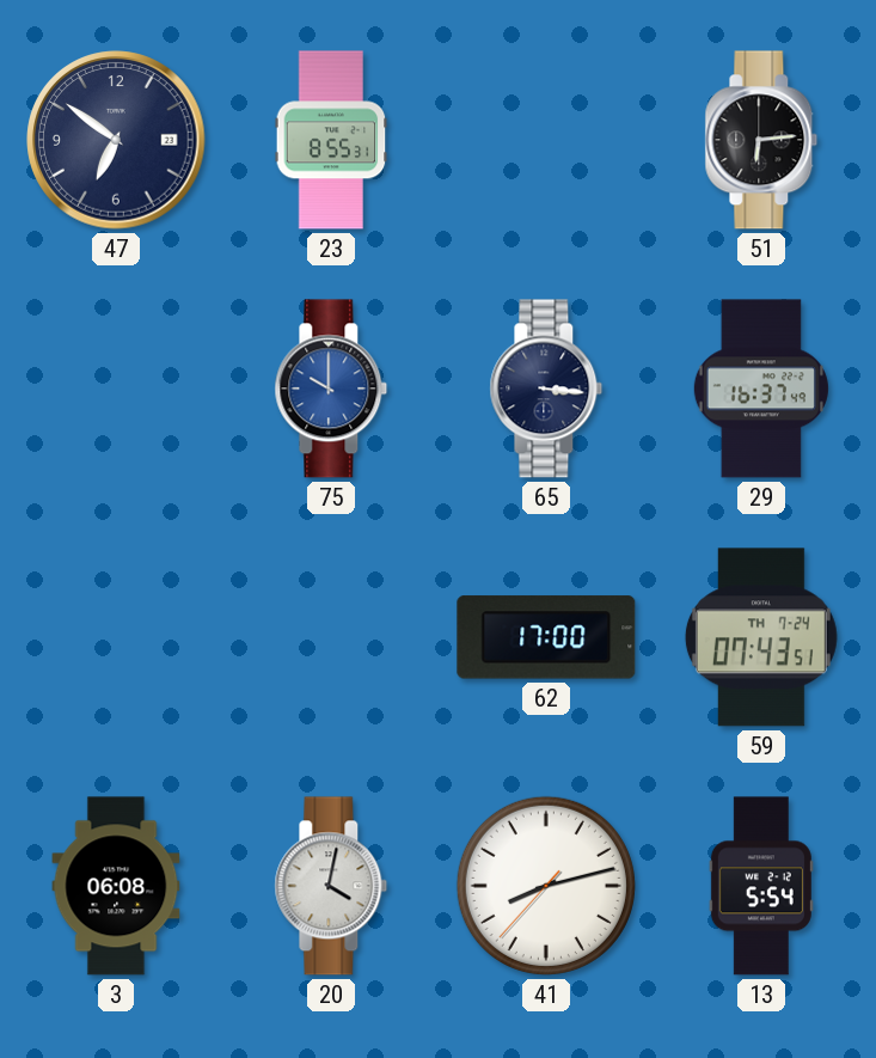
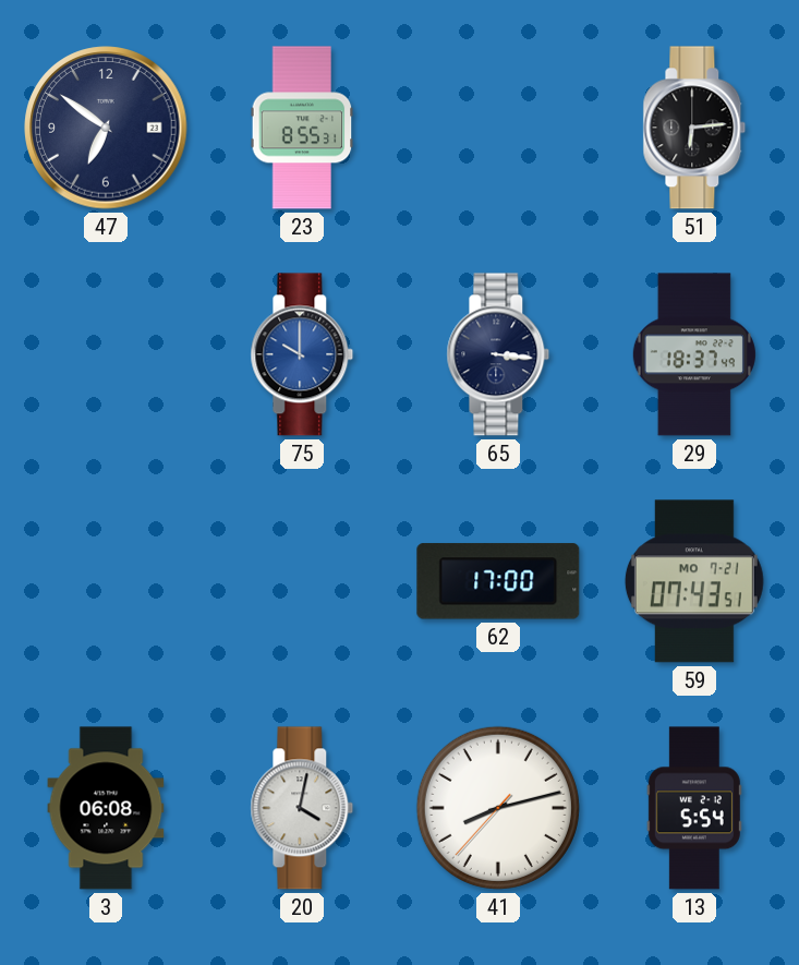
29: 16:37 -> 18:37
59 date: TH 7-24 -> MO 7-21
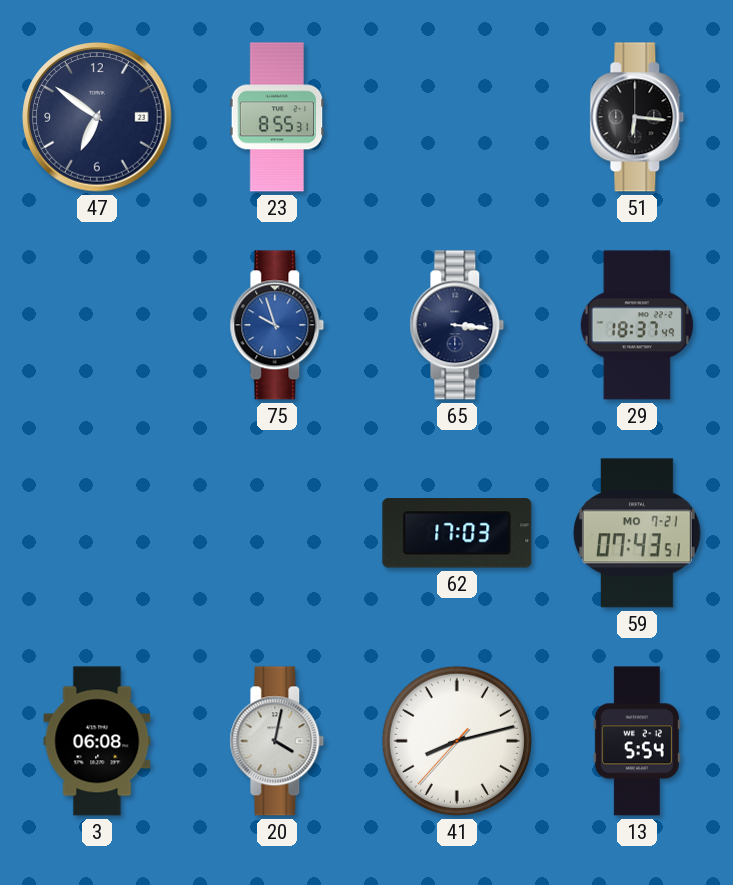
51: 6:14 -> 6:16
75: 10:00 -> 9:57
62: 17:00 -> 17:03
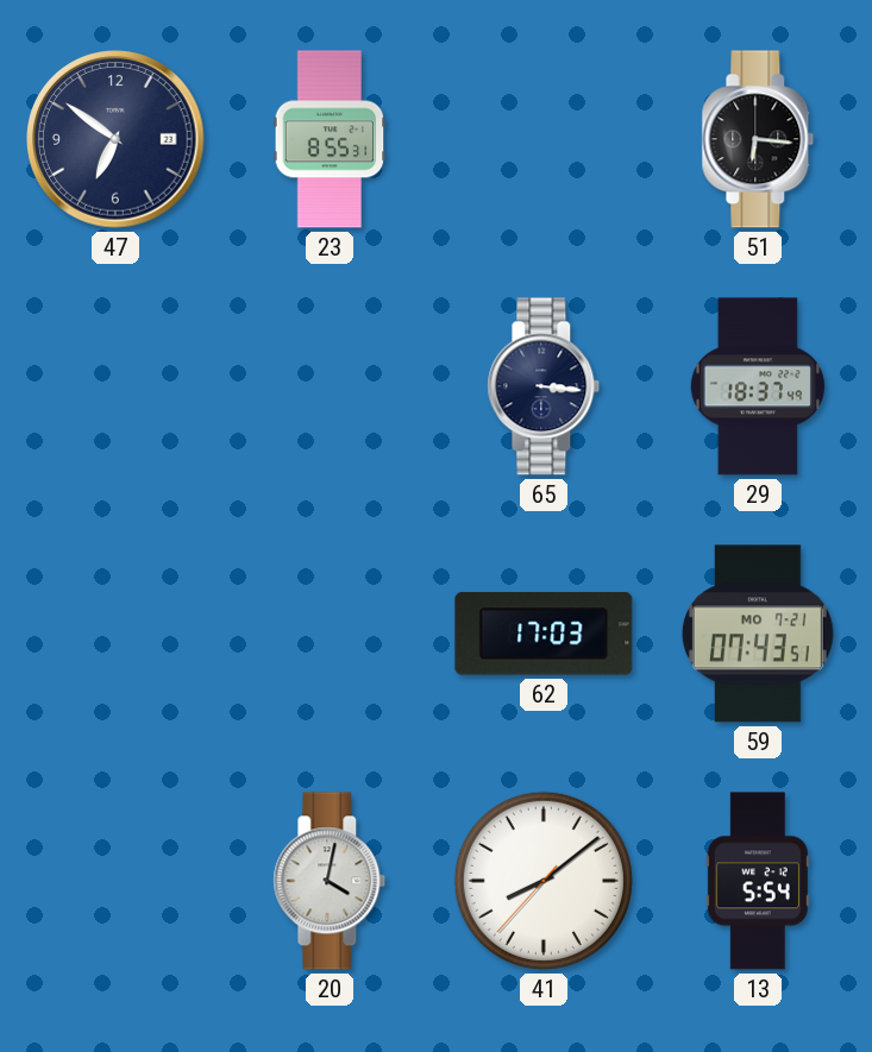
75: 9:57 -> none
3: 06:08 -> none
41: 8:12 -> 8:08
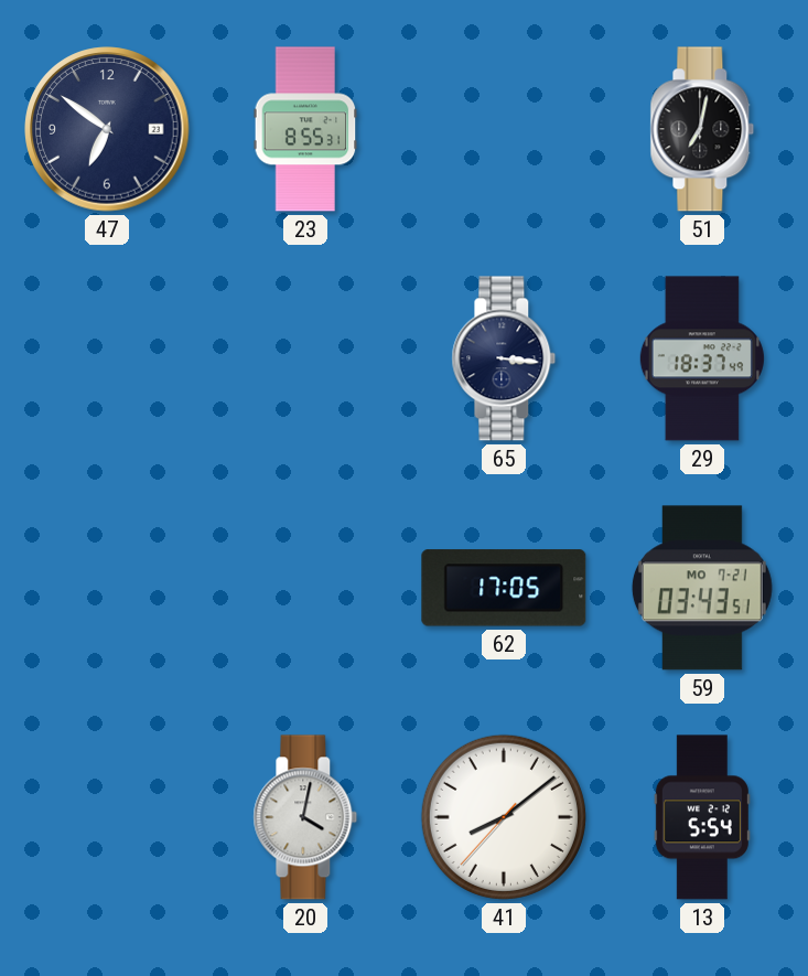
51: 6:16 -> 7:02
62: 17:03 -> 17:05
59: 07:43 -> 03:43
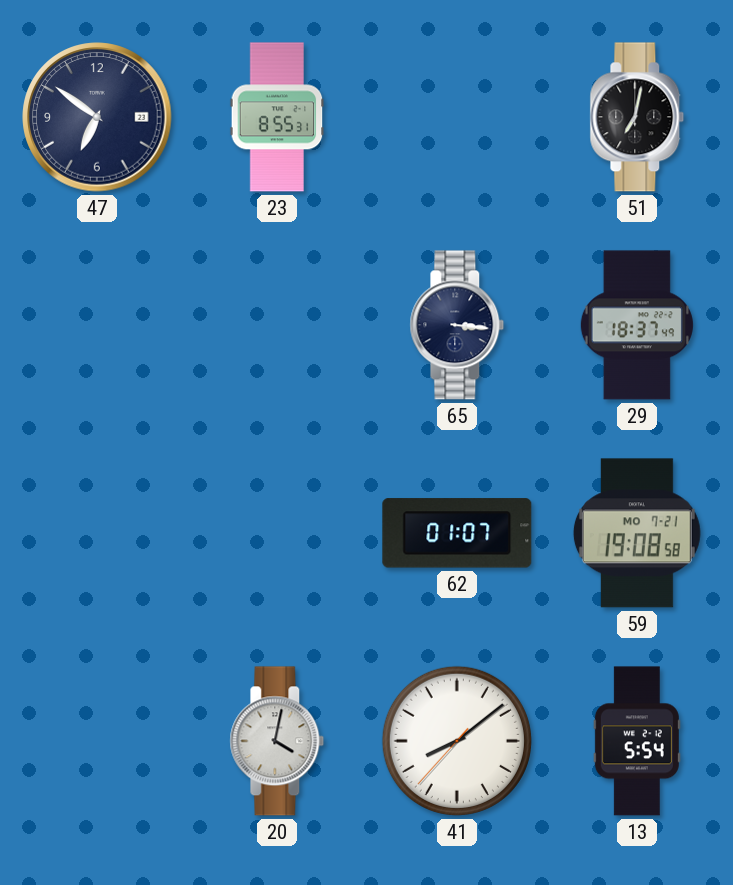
62: 17:05 -> 01:07
59: 03:43 -> 19:08
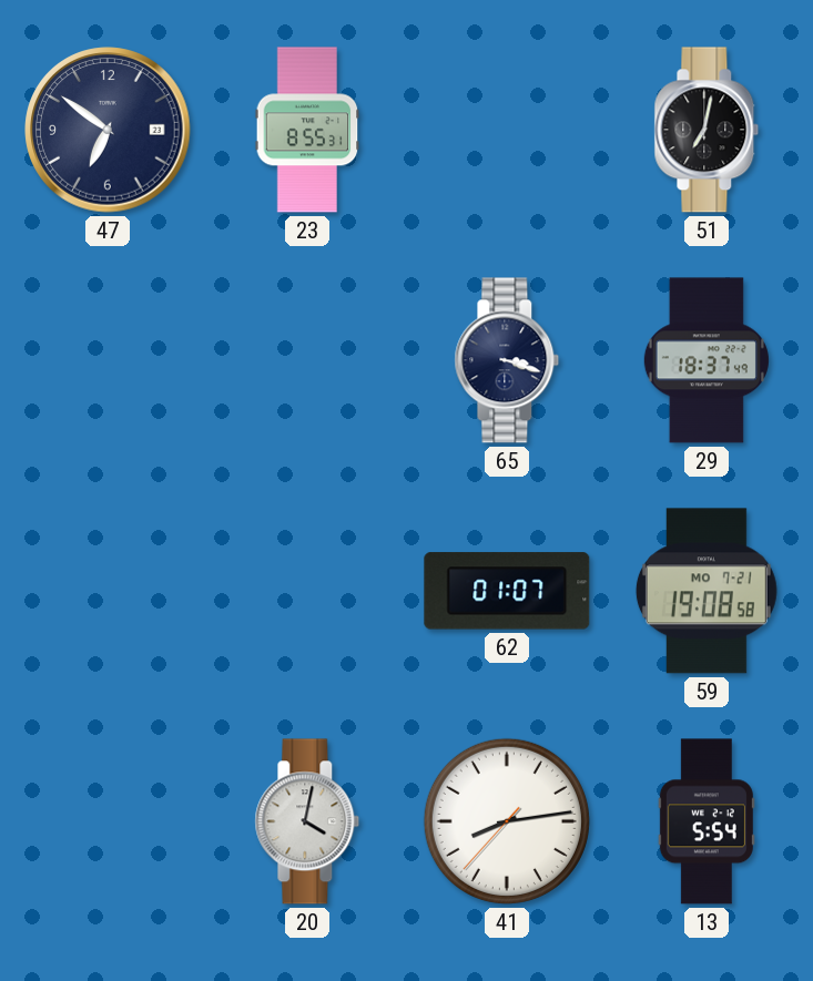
65: 3:16 -> 3:18
41: 8:08 -> 8:13
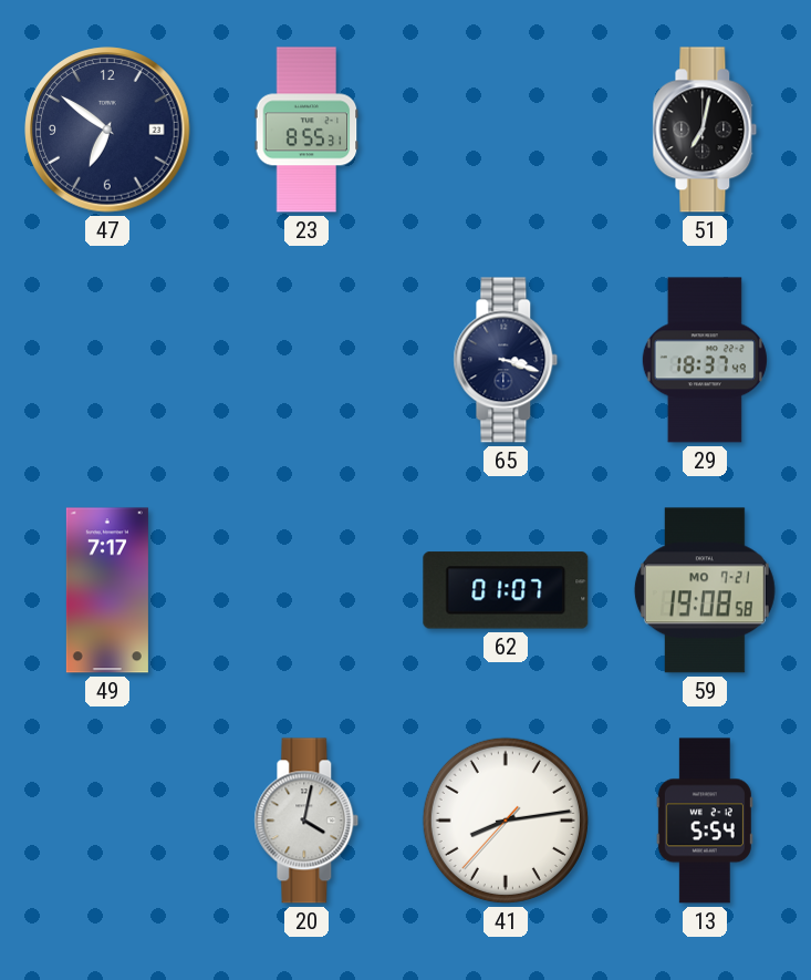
49: none -> 7:17
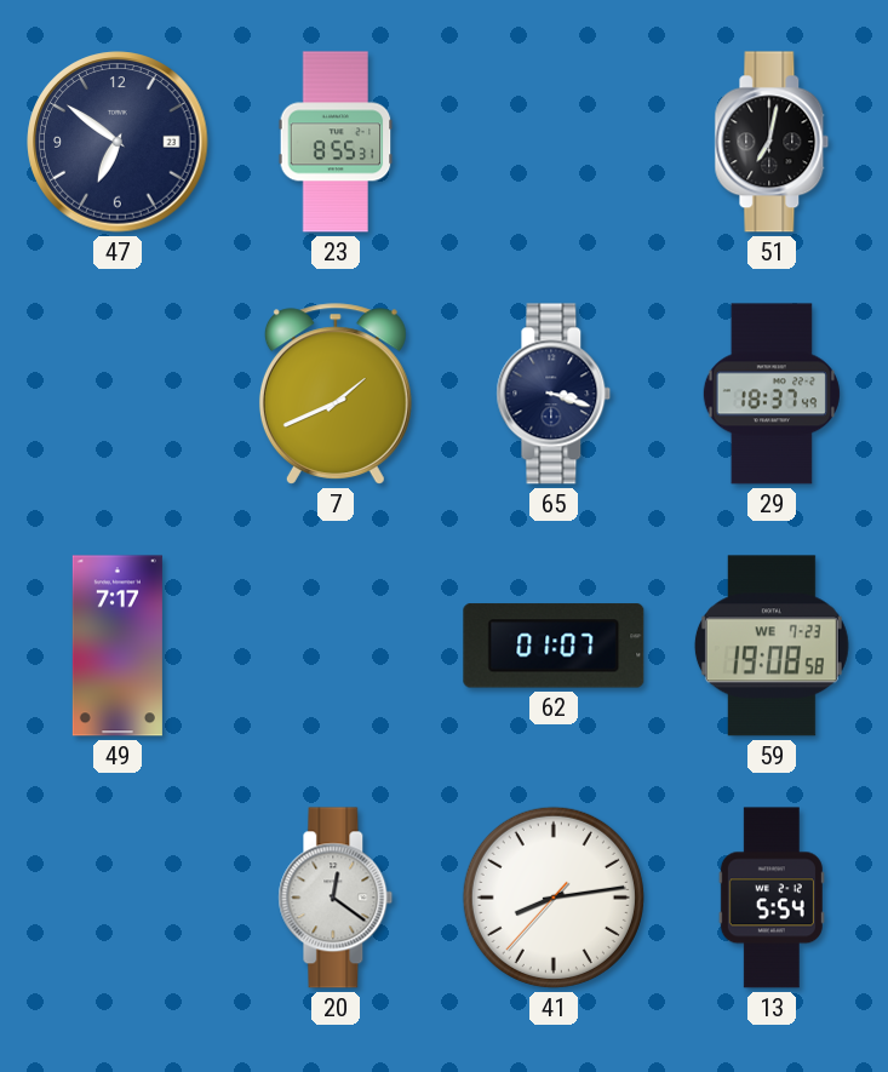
7: none -> 1:41
59 date: MO 7-21 -> WE 7-23
20: 4:02 -> 12:21
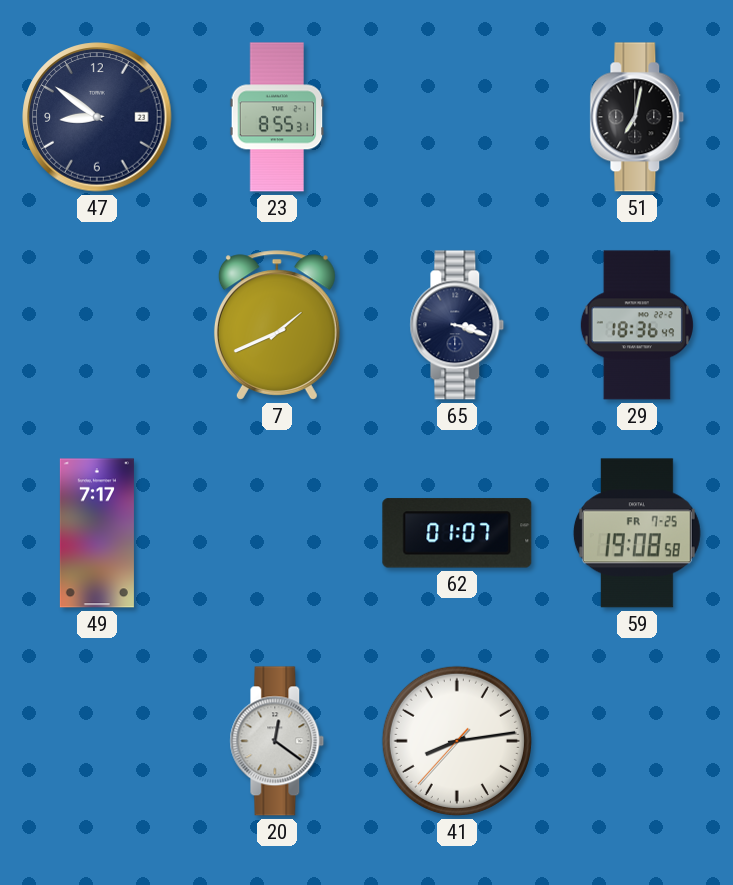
47: 6:51 -> 8:51
29: 18:37 -> 18:36
59 date: WE 7-23 -> FR 7-25
13: 5:54 -> none
